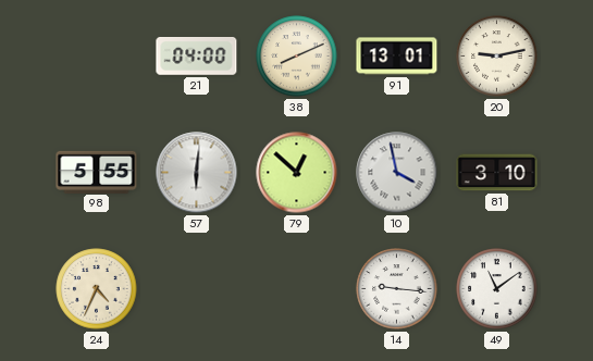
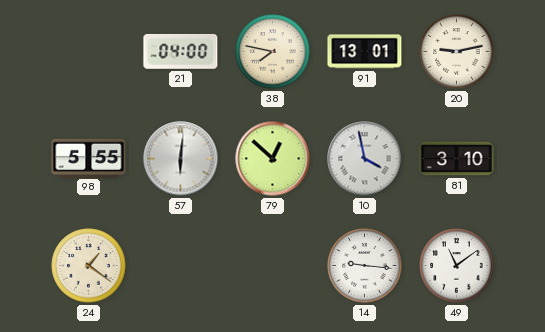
38: 8:11 -> 7:47
24: 4:34 -> 1:21
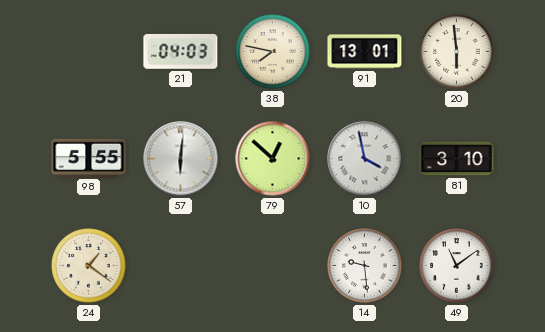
21: 04:00 -> 04:03
20: 9:13 -> 5:59
14: 9:16 -> 9:29
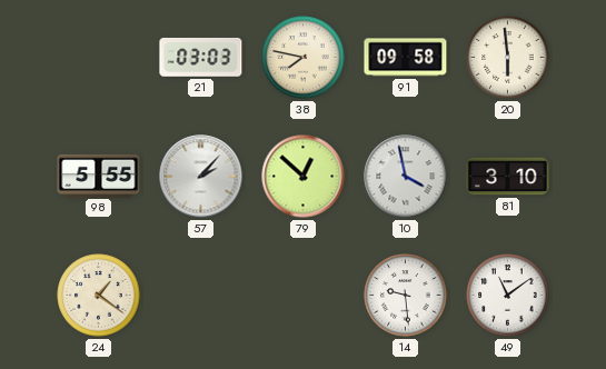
21: 04:03 -> 03:03
91: 13:01 -> 09:58
57: 6:01 -> 2:07
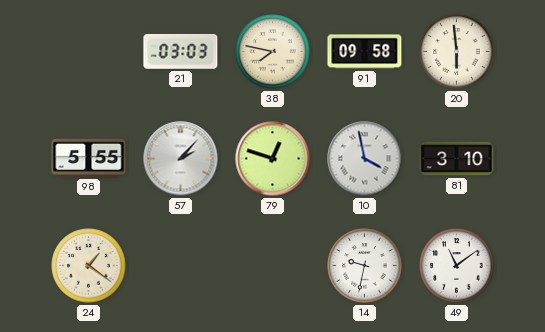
79: 12:52 -> 12:48
14: 9:29 -> 9:32
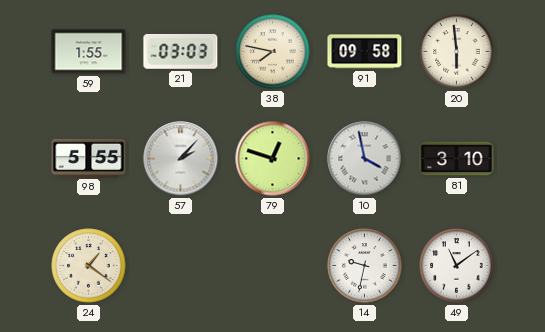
59: none -> 1:55
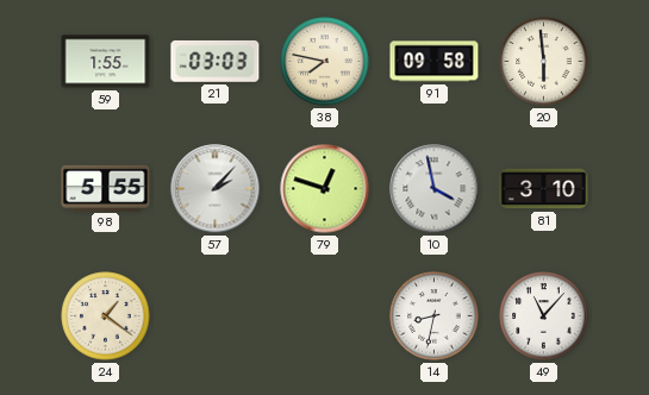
14: 9:32 -> 8:32
49: 11:09 -> 11:07
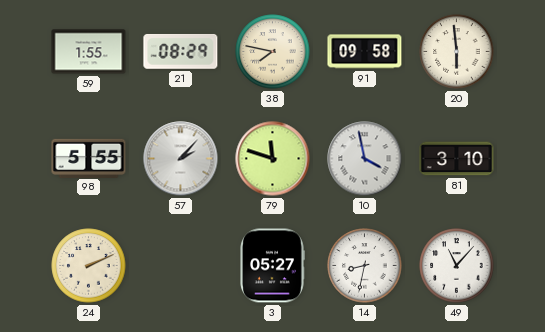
21: 03:03 -> 08:29
79: 12:48 -> 11:48
24: 1:21 -> 2:11
3: none -> 05:27
